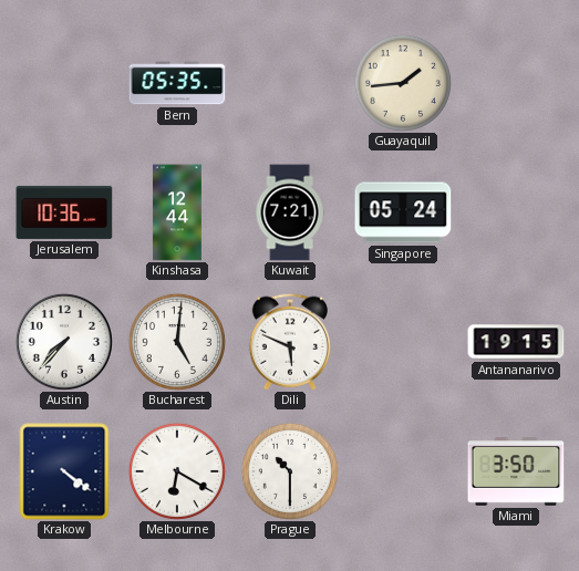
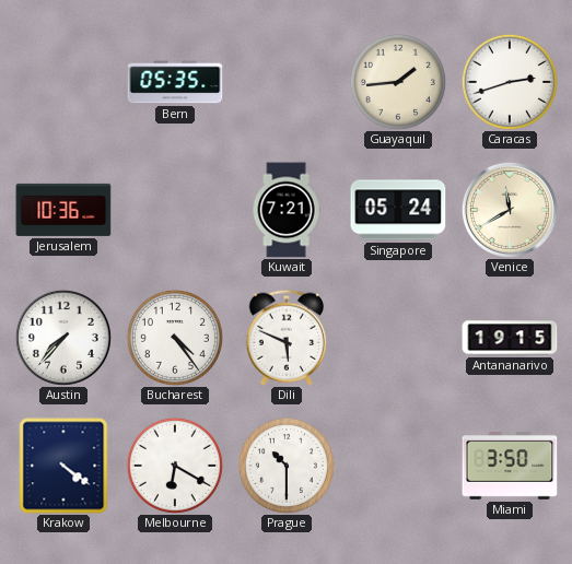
Caracas: none -> 2:42
Kinshasa: 12:44 -> none
Venice: none -> 11:40
Bucharest: 5:01 -> 4:24
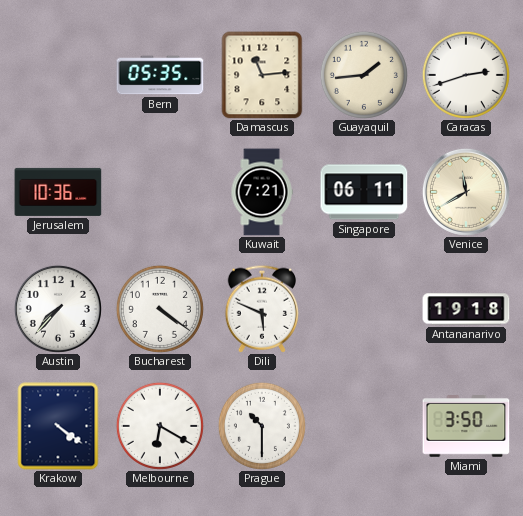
Damascus: none -> 11:14
Singapore: 05:24 -> 06:11
Bucharest: 4:24 -> 4:21
Antananarivo: 19:15 -> 19:18
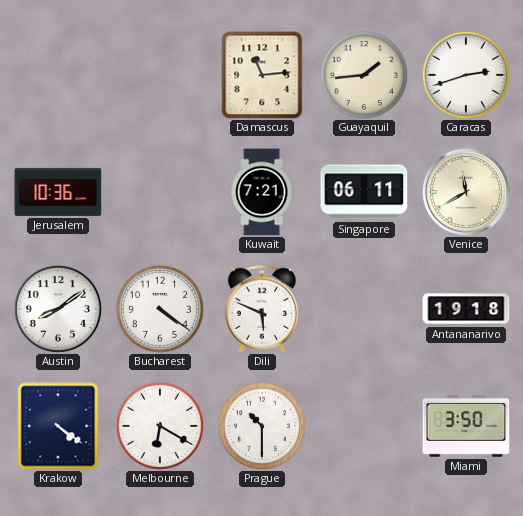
Bern: 05:35 -> none
Austin: 7:37 -> 8:09
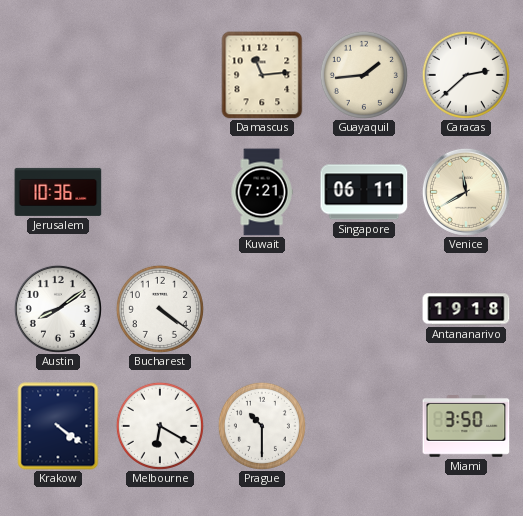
Caracas: 2:42 -> 2:38
Dili: 5:49 -> none
